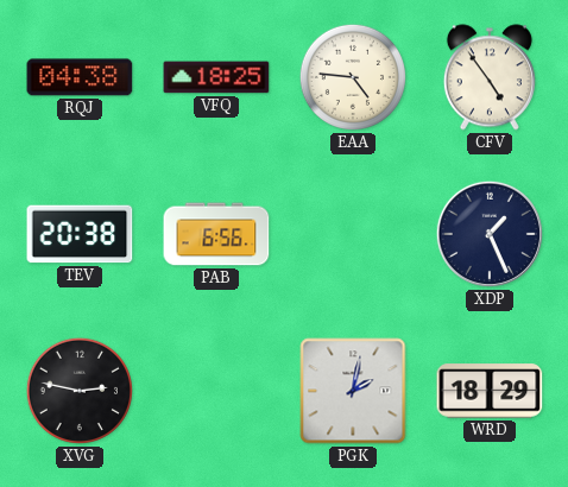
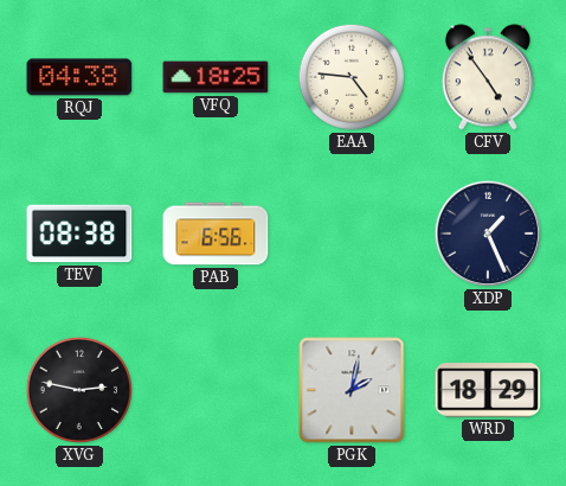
TEV: 20:38 -> 08:38
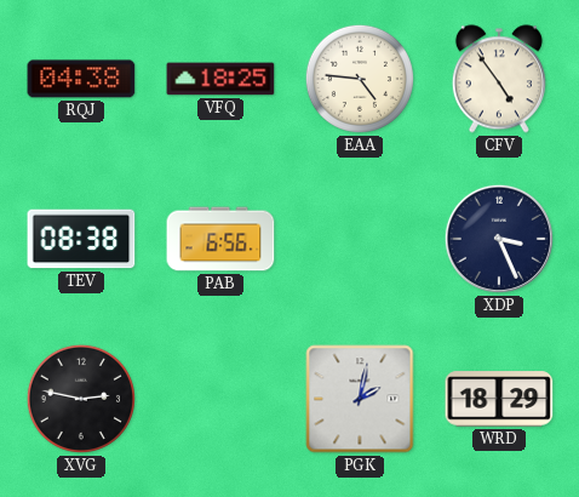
XDP: 1:26 -> 3:26
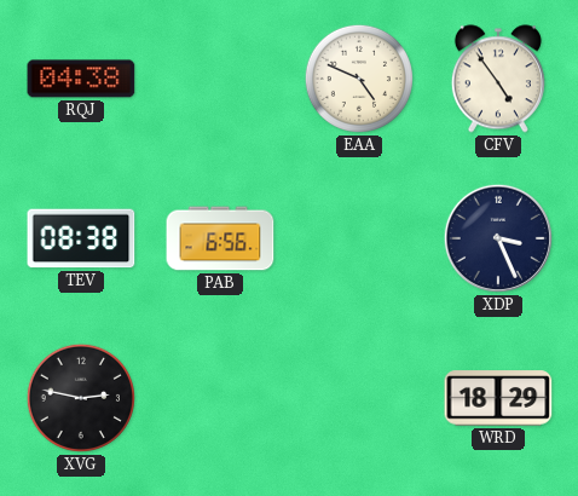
VFQ: 18:25 -> none
EAA: 4:46 -> 4:49
PGK: 2:02 -> none
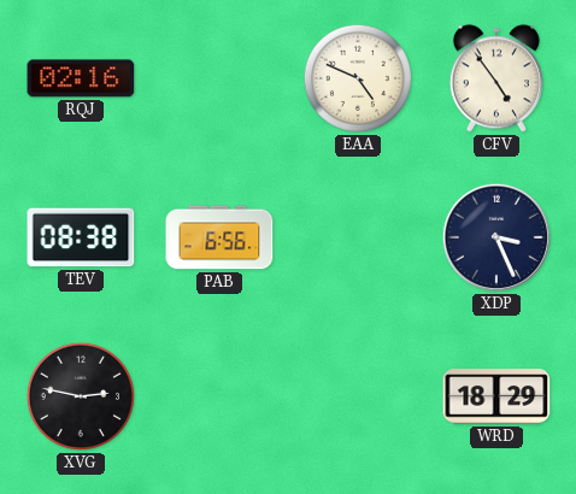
RQJ: 04:38 -> 02:16
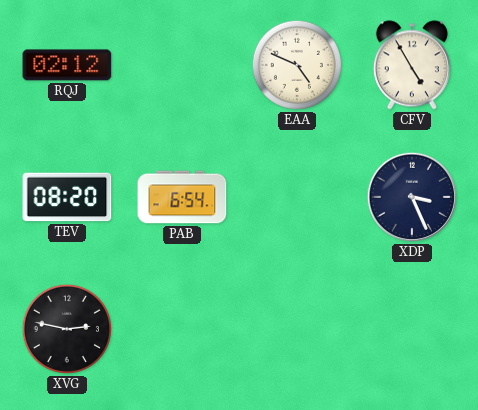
RQJ: 02:16 -> 02:12
CFV: 4:54 -> 4:55
TEV: 08:38 -> 08:20
PAB: 6:56 -> 6:54
WRD: 18:29 -> none
